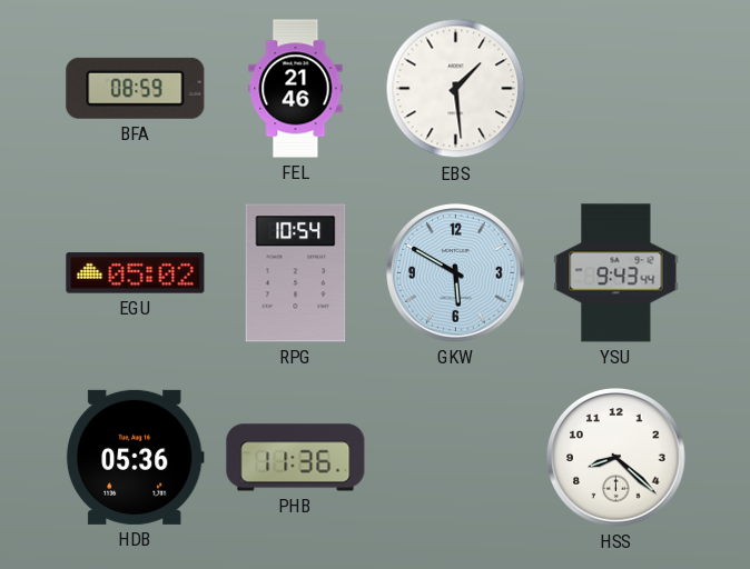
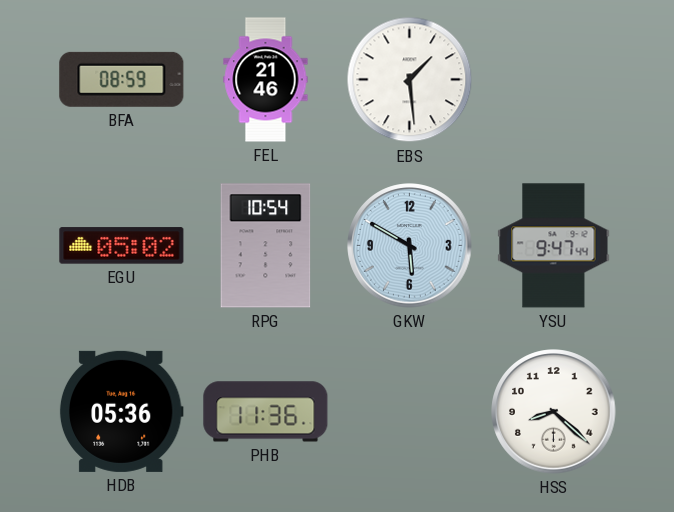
YSU: 9:43 -> 9:47
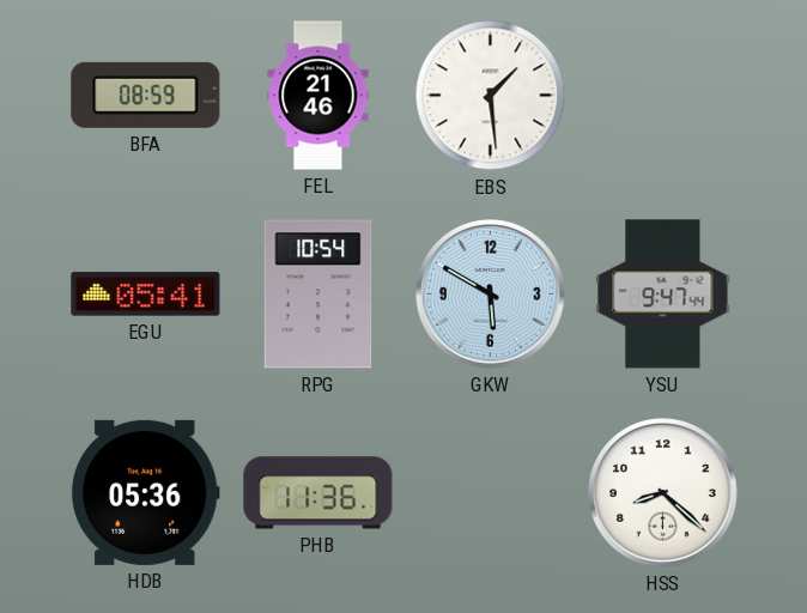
EGU: 05:02 -> 05:41
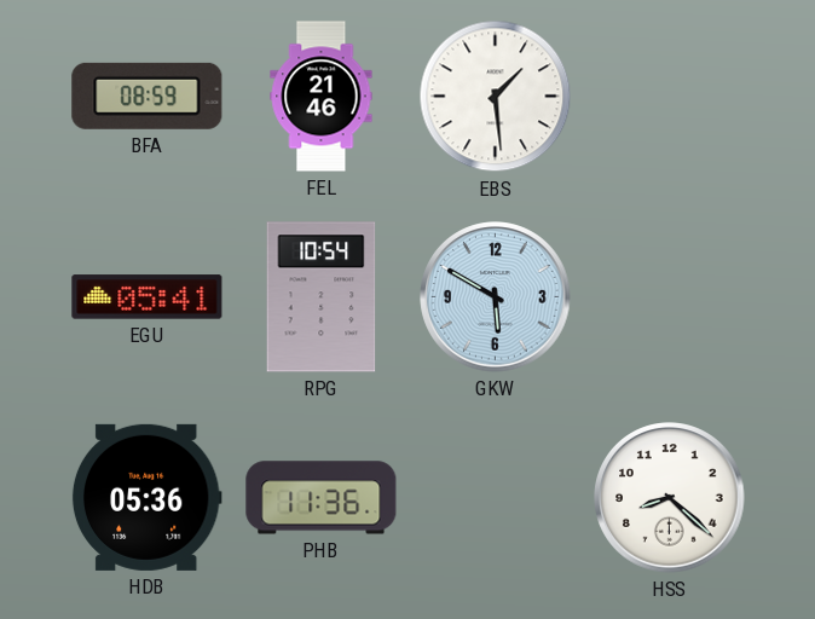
YSU: 9:47 -> none
